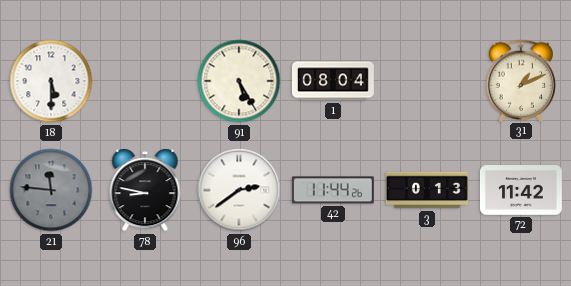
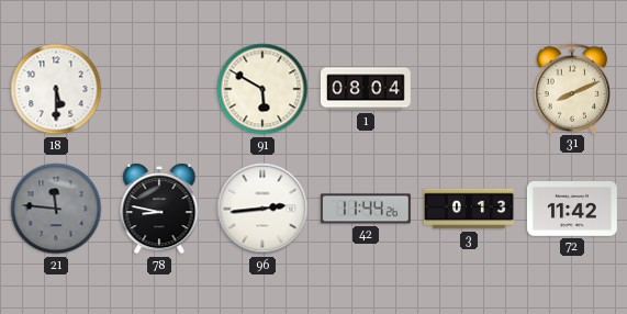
91: 5:25 -> 5:50
31: 1:11 -> 8:11
96: 2:39 -> 2:44
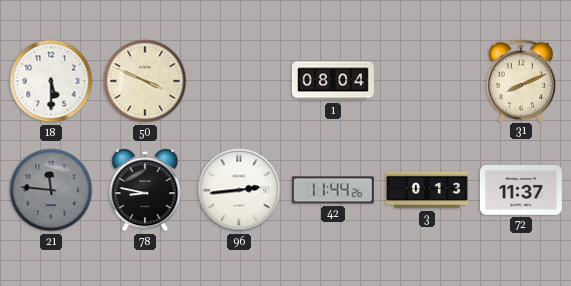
50: none -> 3:49
91: 5:50 -> none
72: 11:42 -> 11:37
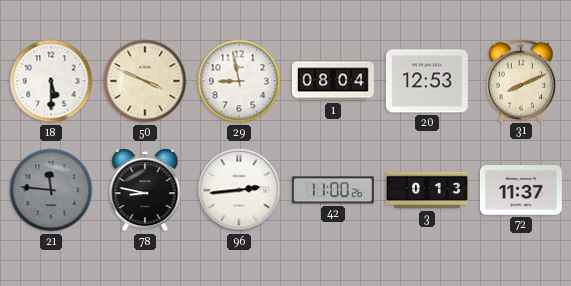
29: none -> 8:58
20: none -> 12:53
42: 11:44 -> 11:00
